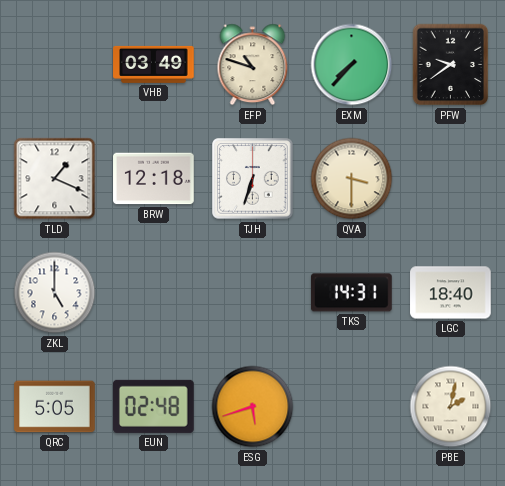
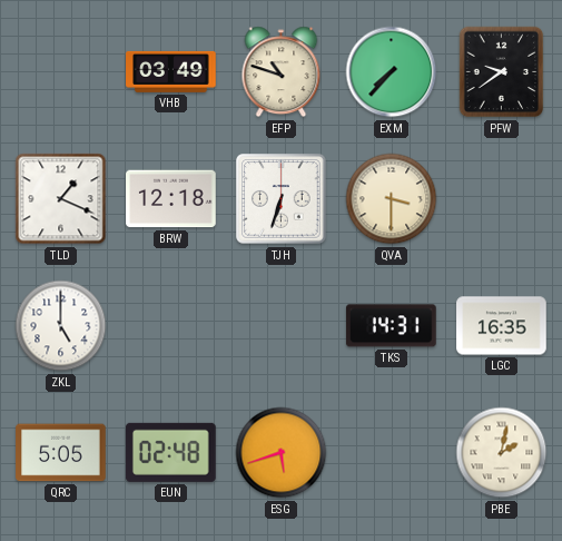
LGC: 18:40 -> 16:35
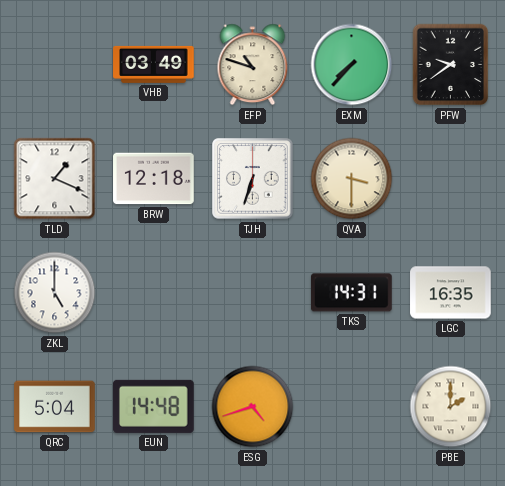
QRC: 5:05 -> 5:04
EUN: 02:48 -> 14:48
ESG: 5:42 -> 4:42
PBE: 2:02 -> 2:00
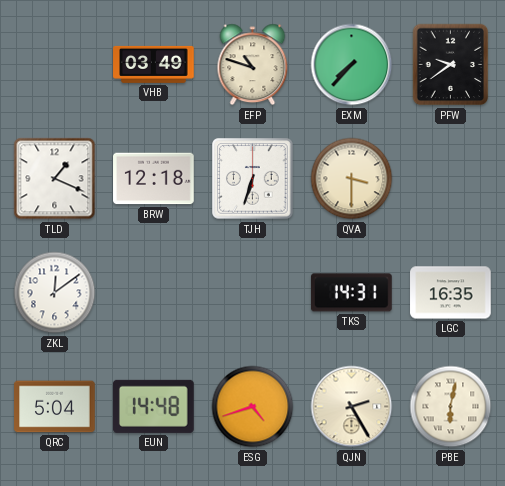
ZKL: 5:00 -> 12:09
QJN: none -> 2:25
PBE: 2:00 -> 6:02
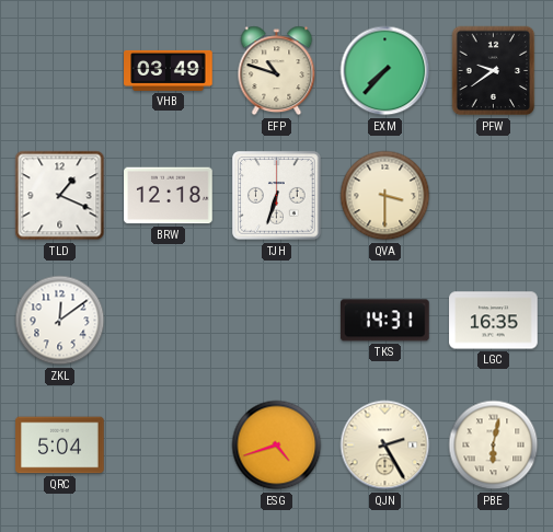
EUN: 14:48 -> none
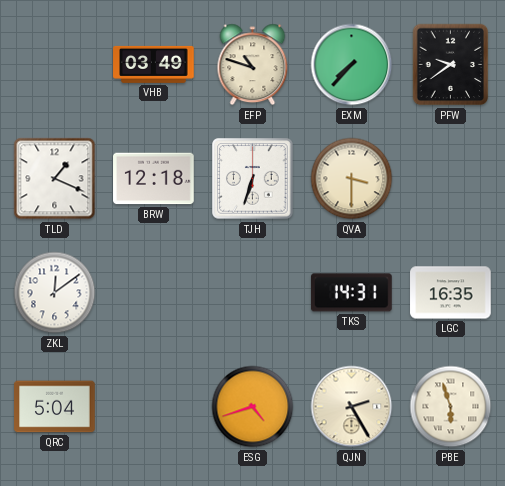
PBE: 6:02 -> 5:57
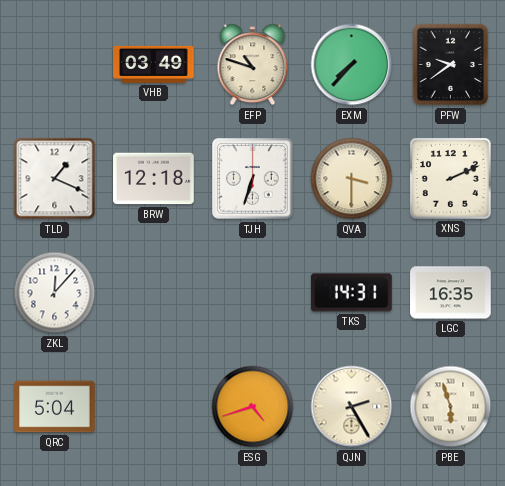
XNS: none -> 2:11
ZKL: 12:09 -> 12:07
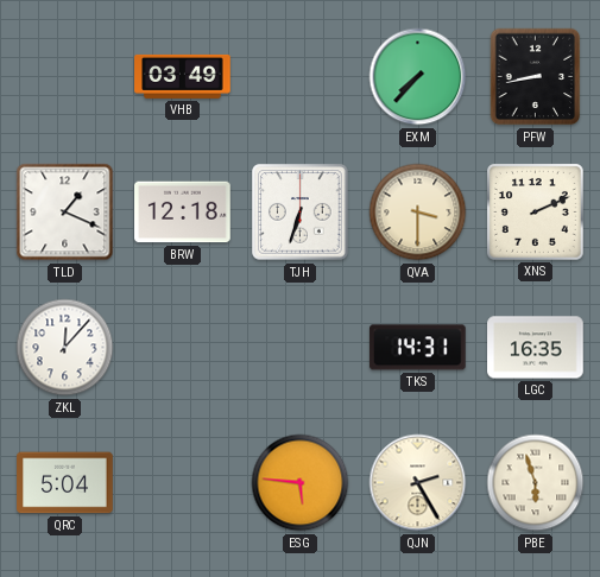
EFP: 10:48 -> none
PFW: 9:39 -> 8:43
ESG: 4:42 -> 5:46
